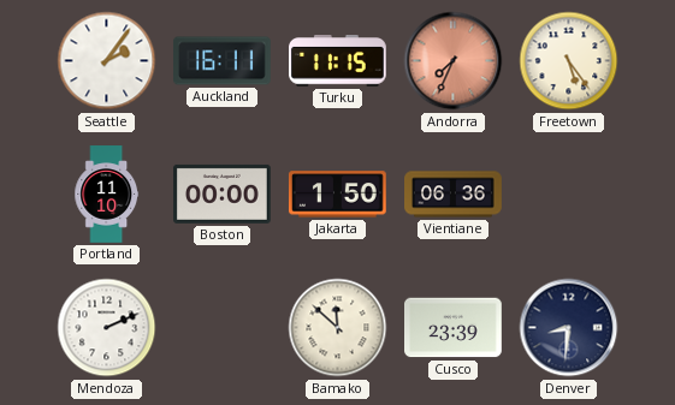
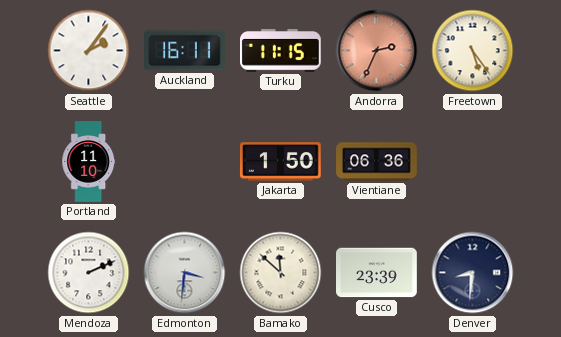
Andorra: 7:34 -> 2:34
Boston: 00:00 -> none
Edmonton: none -> 3:31
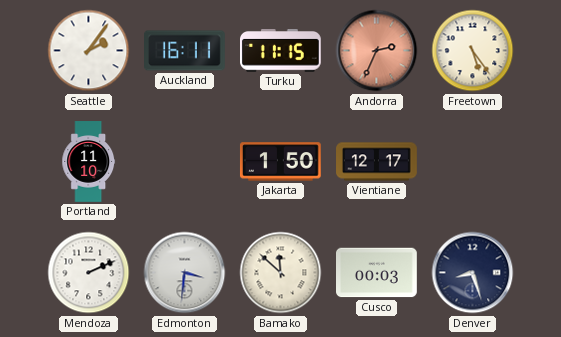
Vientiane: 06:36 -> 12:17
Cusco: 23:39 -> 00:03
Denver: 8:31 -> 8:27
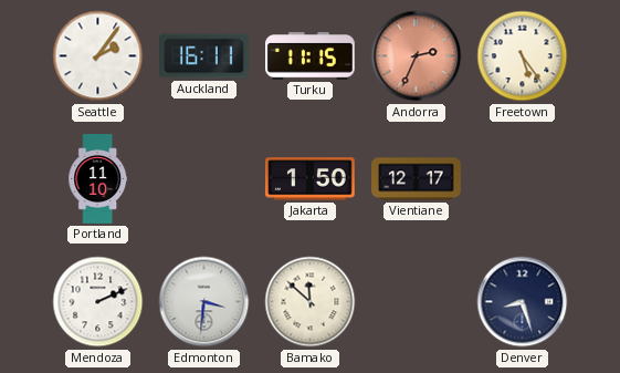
Cusco: 00:03 -> none
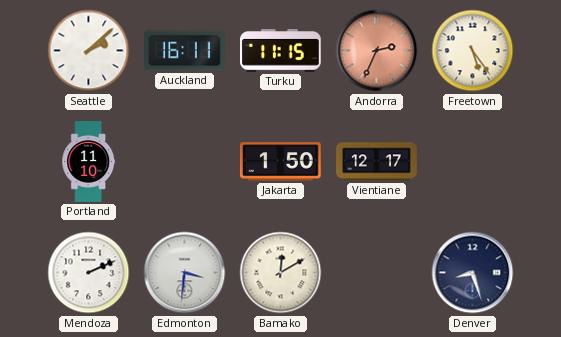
Seattle: 2:06 -> 2:08
Bamako: 11:52 -> 12:10
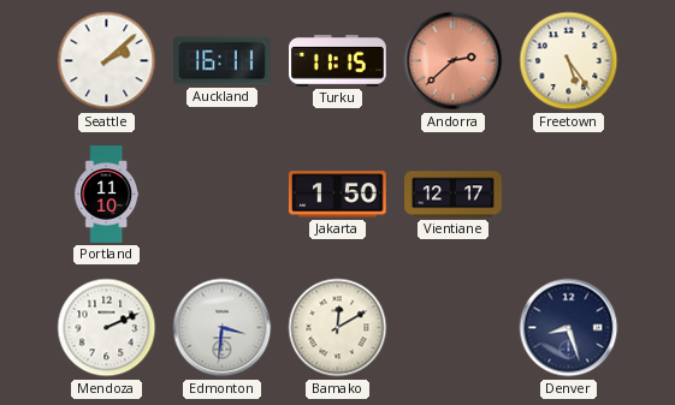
Andorra: 2:34 -> 2:38
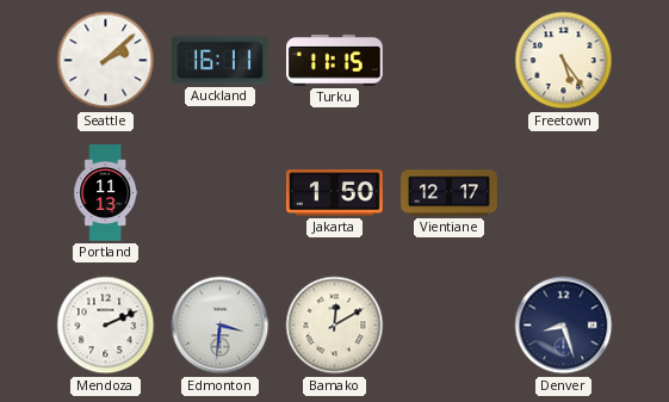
Andorra: 2:38 -> none
Portland: 11:10 -> 11:13
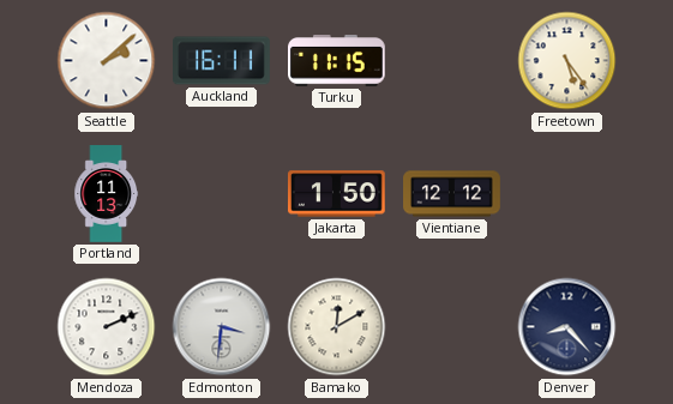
Vientiane: 12:17 -> 12:12
Denver: 8:27 -> 8:23
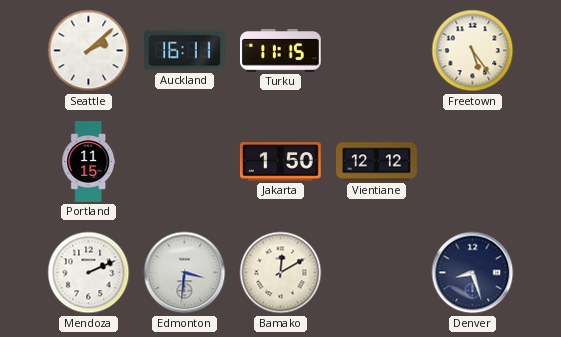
Portland: 11:13 -> 11:15
Denver: 8:23 -> 8:27
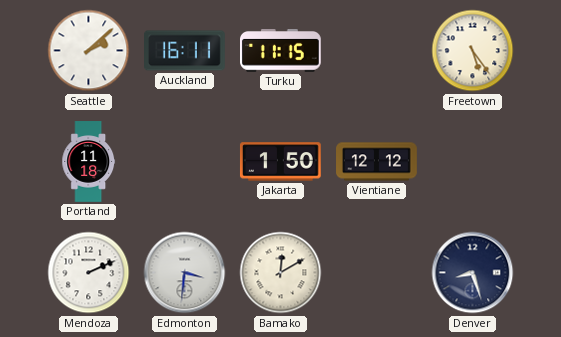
Portland: 11:15 -> 11:18
